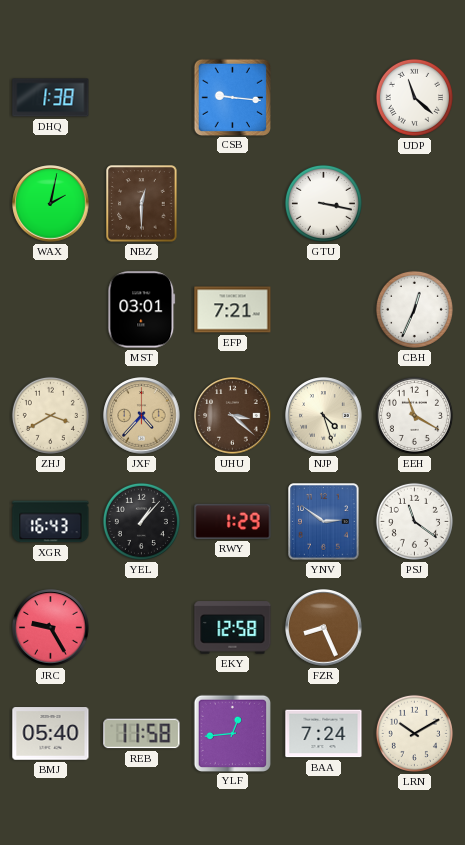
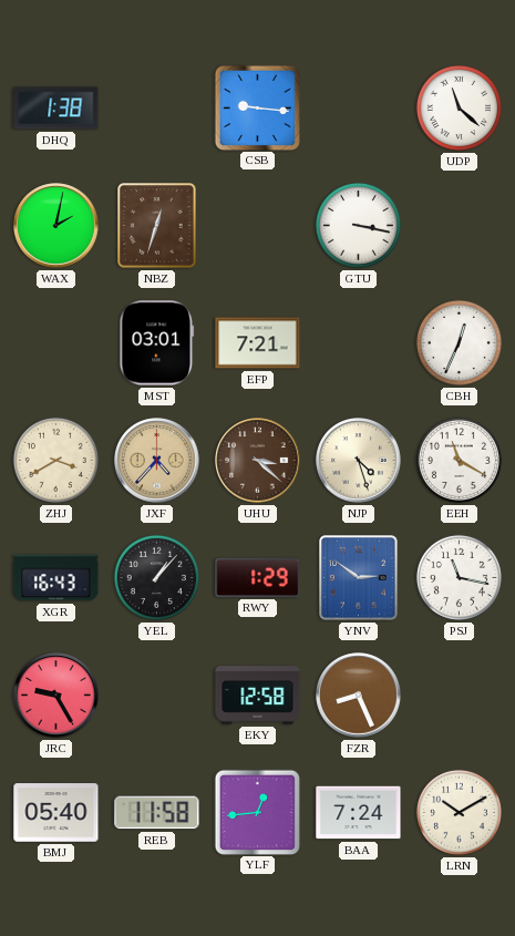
NBZ: 12:30 -> 12:33
PSJ: 11:21 -> 11:17
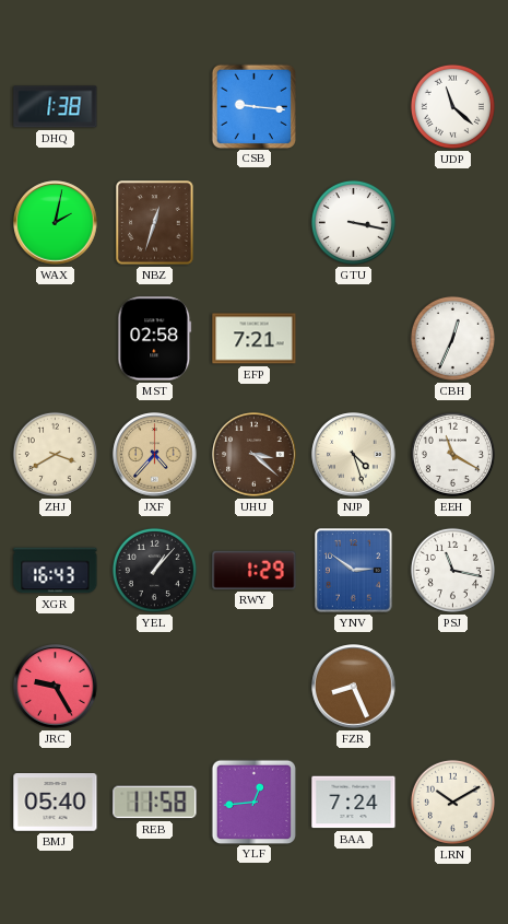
MST: 03:01 -> 02:58
EKY: 12:58 -> none
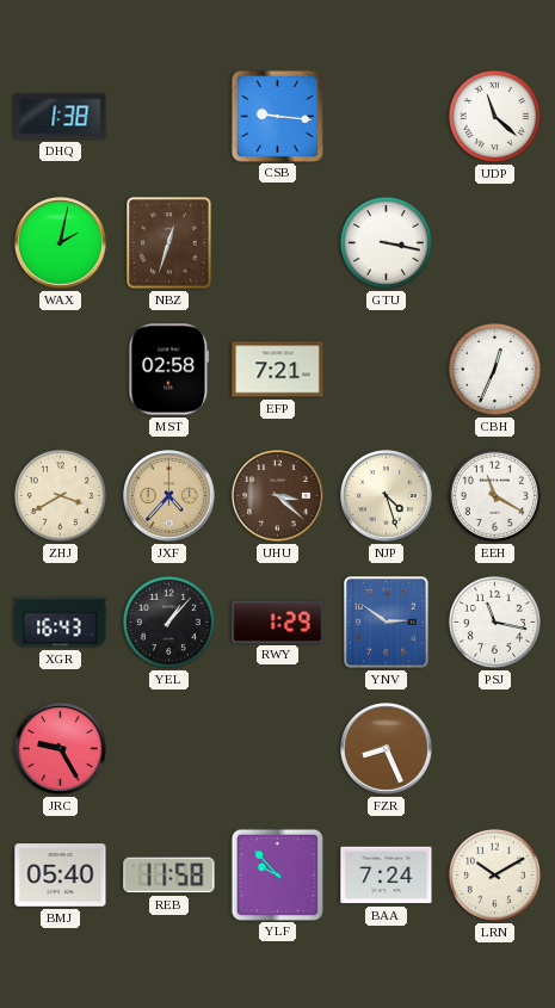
YLF: 12:44 -> 9:53
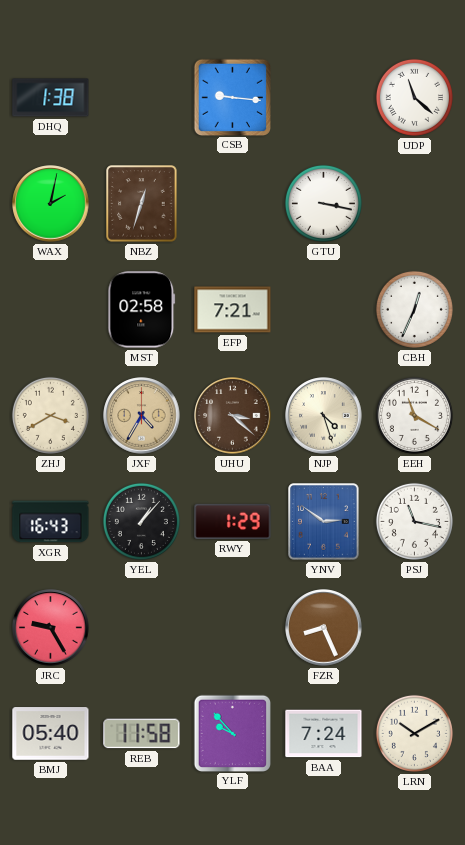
JXF: 4:37 -> 4:35
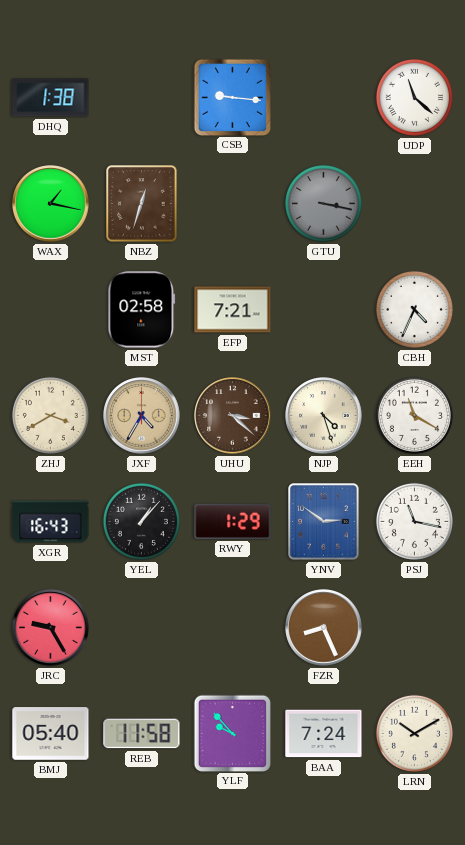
WAX: 2:02 -> 1:17
GTU dial: white -> grey
CBH: 12:34 -> 4:34
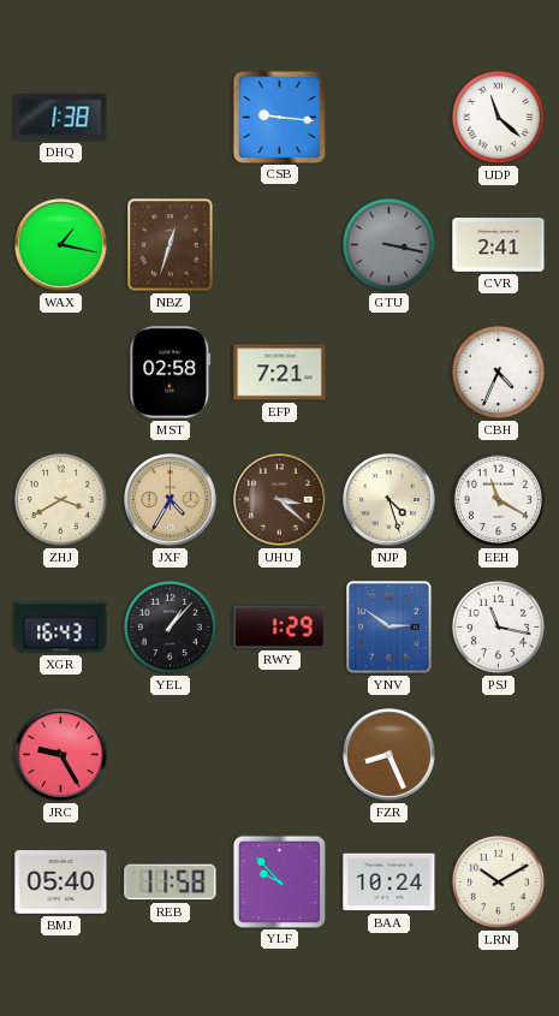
CVR: none -> 2:41
BAA: 7:24 -> 10:24
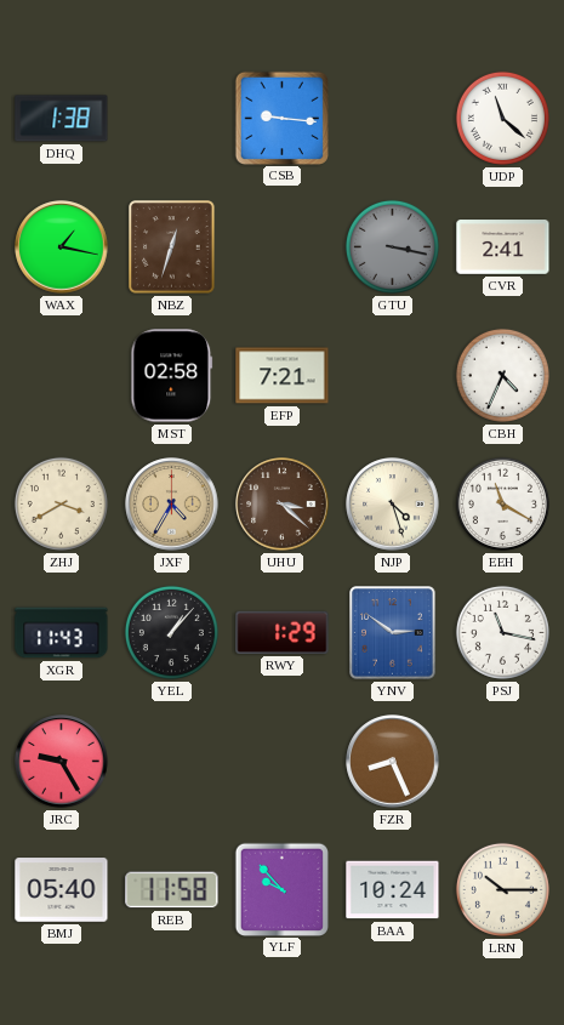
XGR: 16:43 -> 11:43
LRN: 10:10 -> 10:15
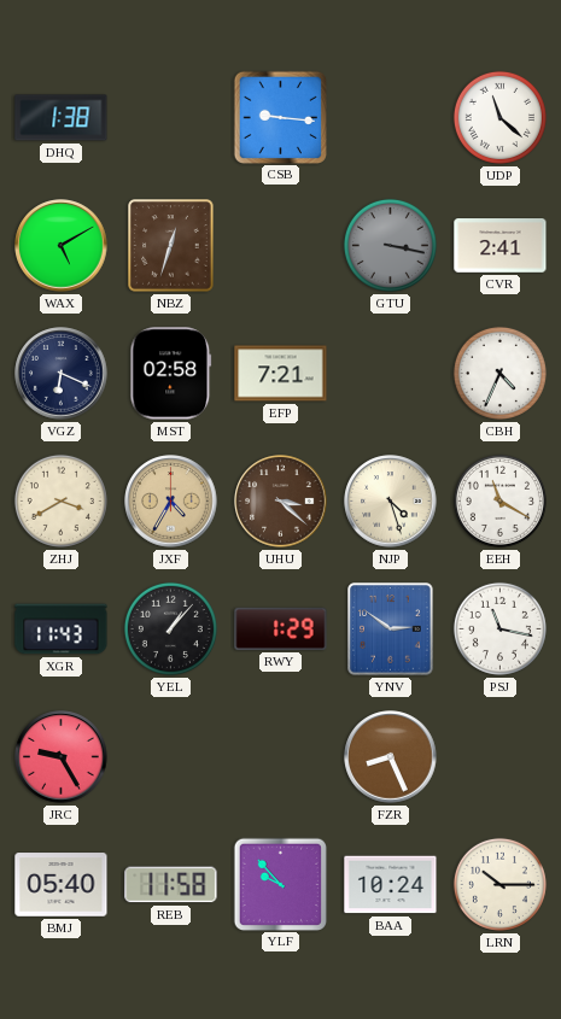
WAX: 1:17 -> 5:10
VGZ: none -> 6:19
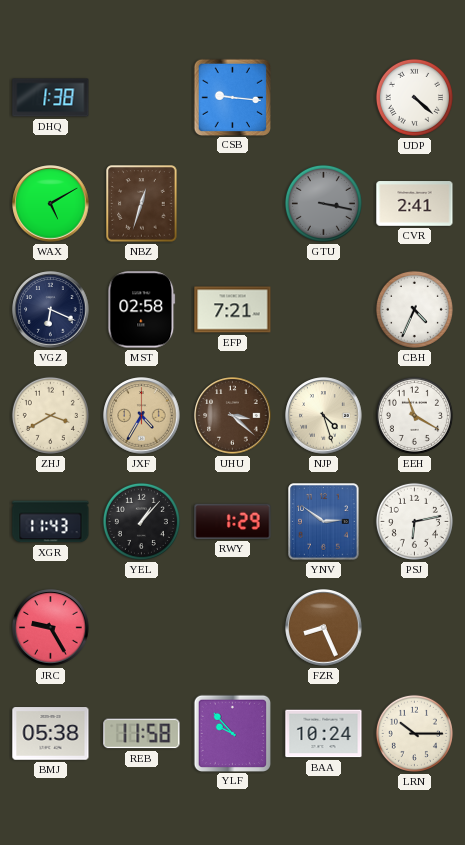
UDP: 11:22 -> 4:22
PSJ: 11:17 -> 6:13
BMJ: 05:40 -> 05:38
